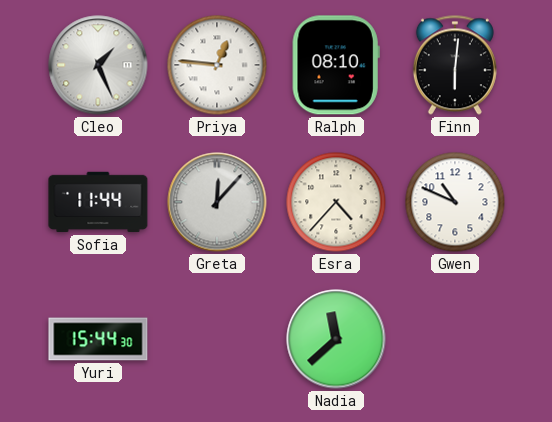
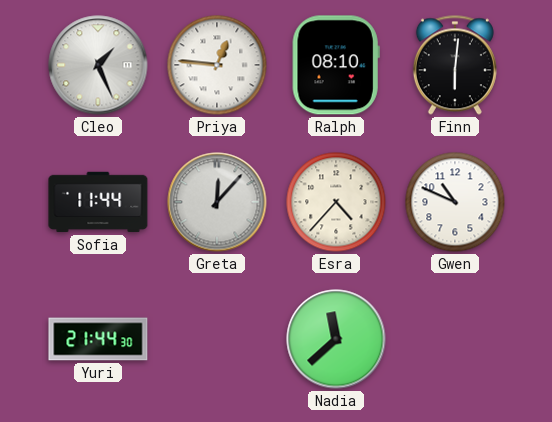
Yuri: 15:44 -> 21:44
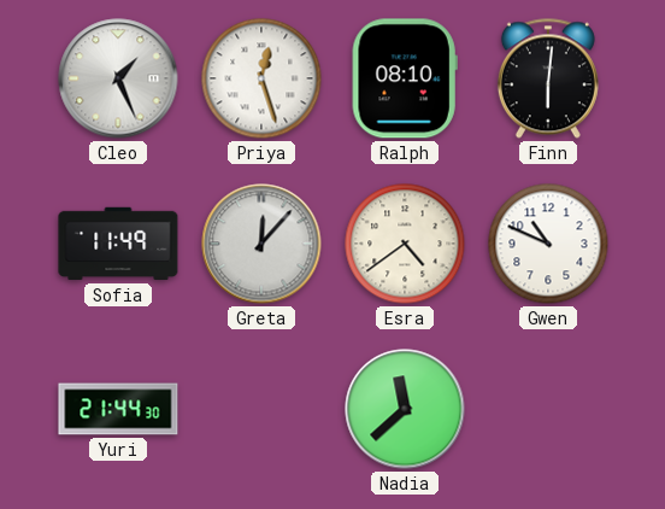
Priya: 12:46 -> 12:27
Sofia: 11:44 -> 11:49
Esra: 4:37 -> 4:39
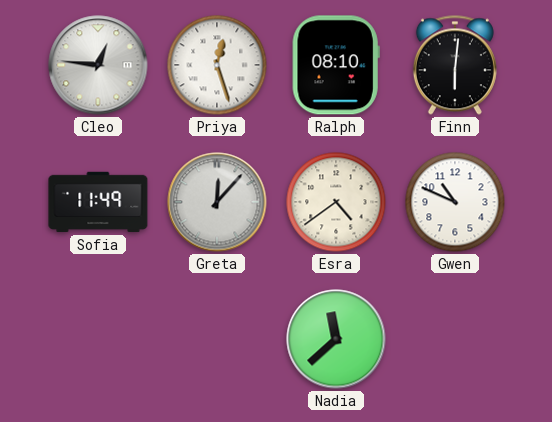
Cleo: 1:26 -> 12:46
Yuri: 21:44 -> none
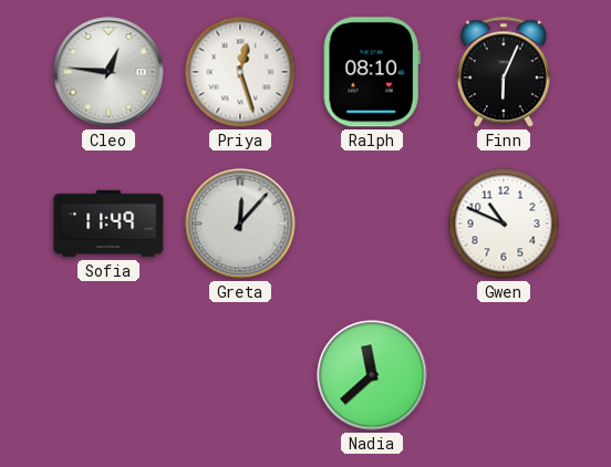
Finn: 6:01 -> 6:04
Esra: 4:39 -> none
